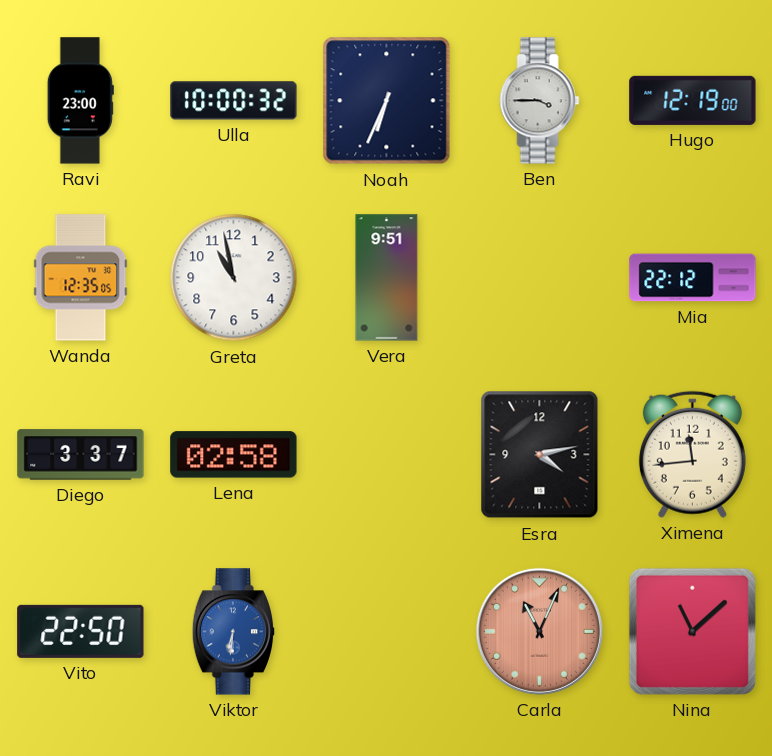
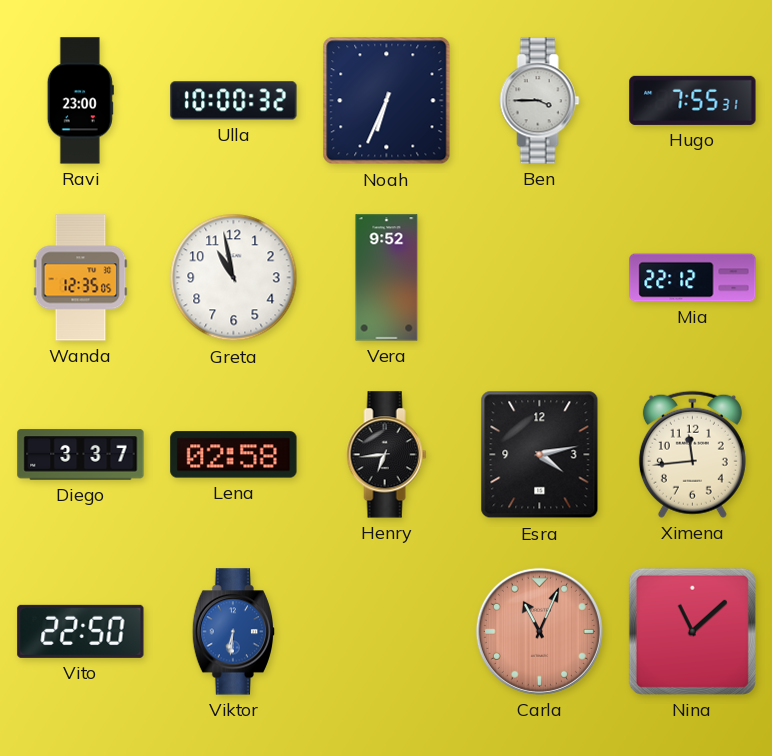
Hugo: 12:19 -> 7:55
Vera: 9:51 -> 9:52
Henry: none -> 6:44
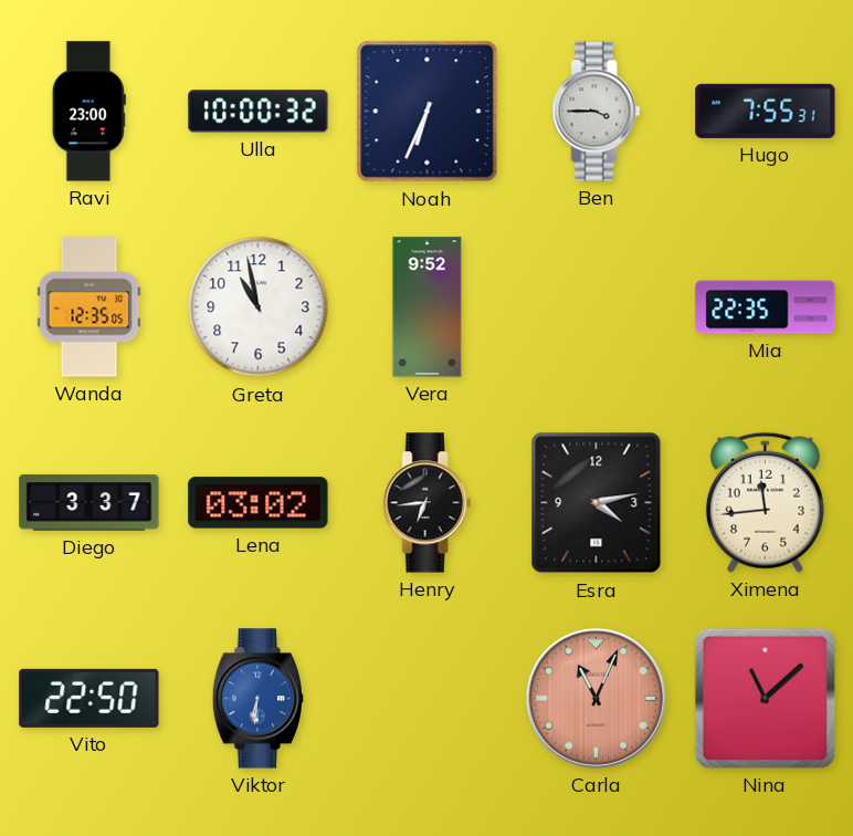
Mia: 22:12 -> 22:35
Lena: 02:58 -> 03:02
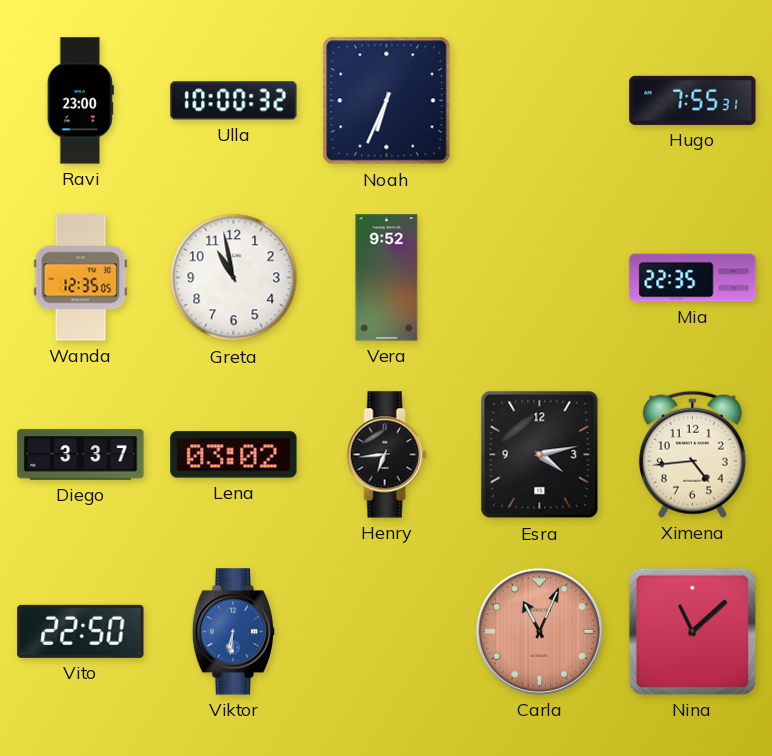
Ben: 3:45 -> none
Ximena: 11:44 -> 4:44
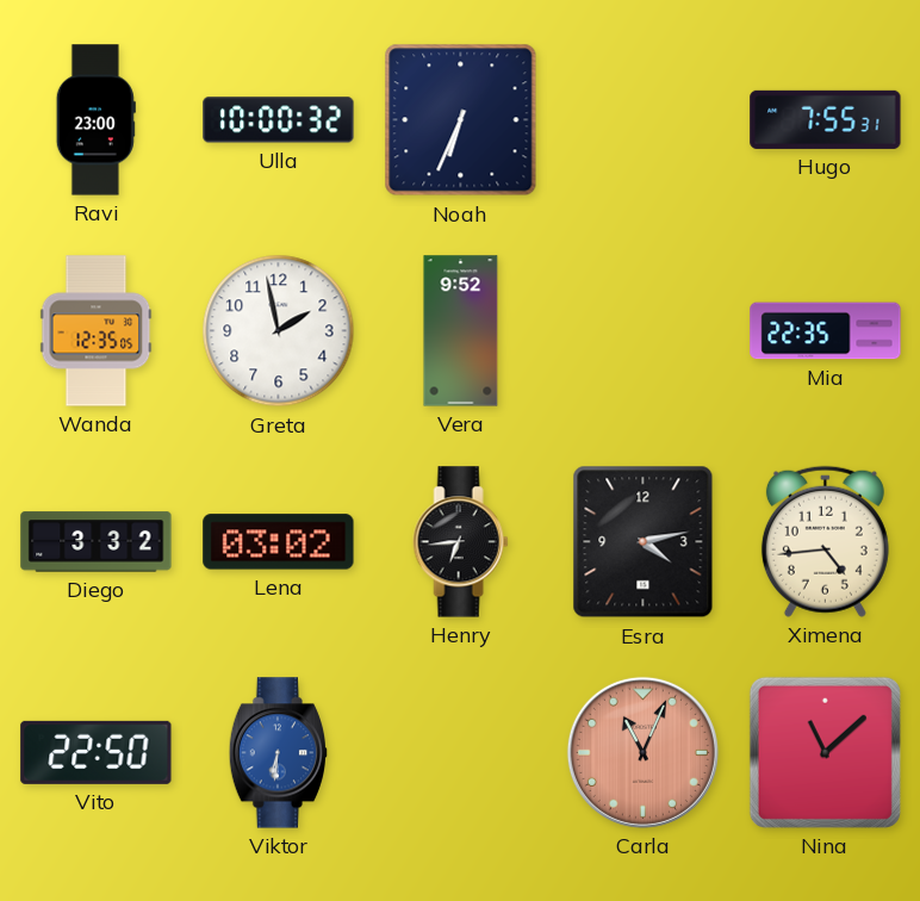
Greta: 10:58 -> 1:58
Diego: 3:37 -> 3:32
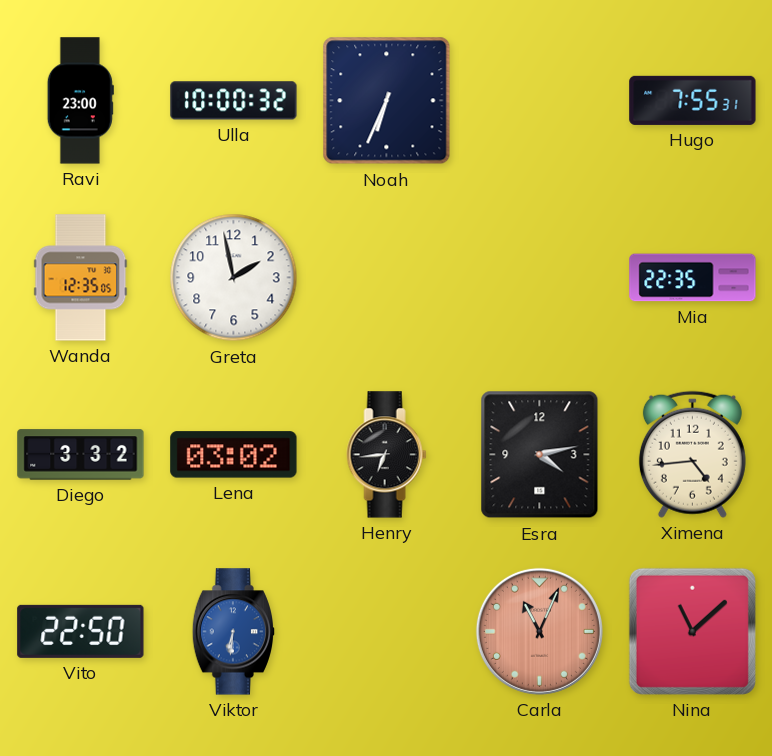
Vera: 9:52 -> none
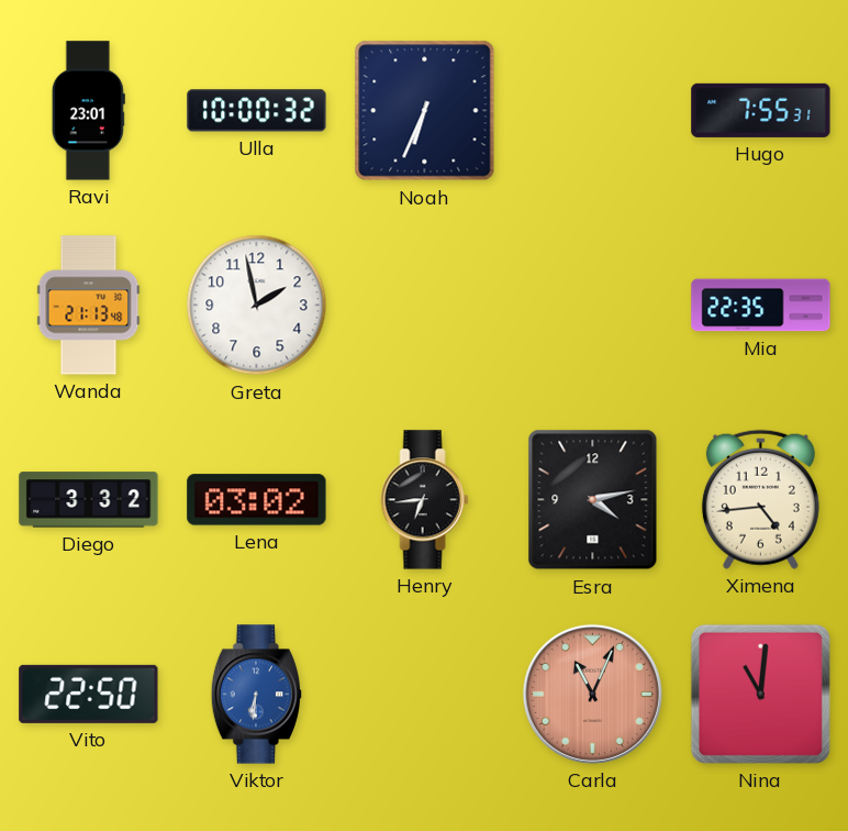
Ravi: 23:00 -> 23:01
Wanda: 12:35 -> 21:13
Nina: 11:08 -> 11:01
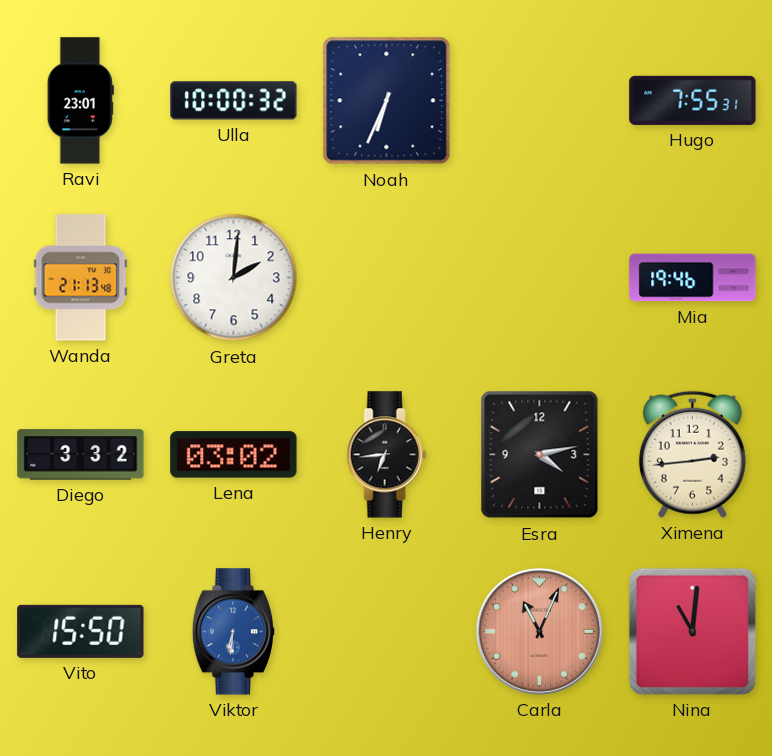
Greta: 1:58 -> 2:01
Mia: 22:35 -> 19:46
Ximena: 4:44 -> 2:44
Vito: 22:50 -> 15:50
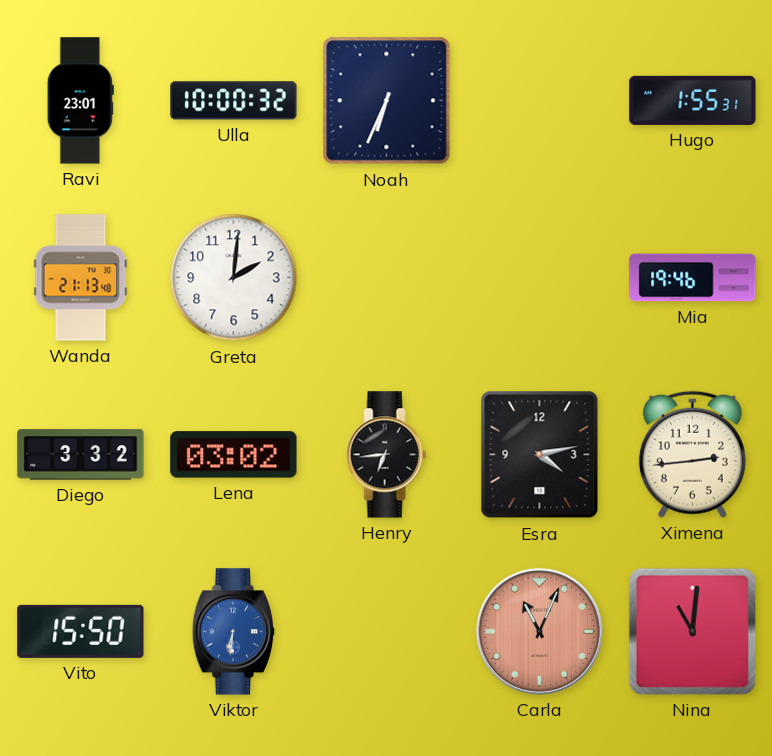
Hugo: 7:55 -> 1:55
